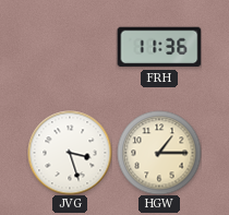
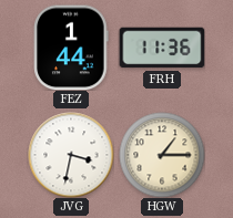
FEZ: none -> 1:44
JVG: 3:27 -> 3:32
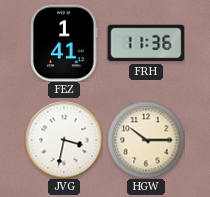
FEZ: 1:44 -> 1:41
HGW: 1:15 -> 10:15
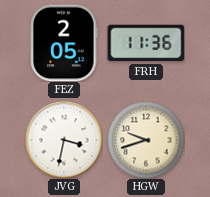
FEZ: 1:41 -> 2:05
HGW: 10:15 -> 9:42
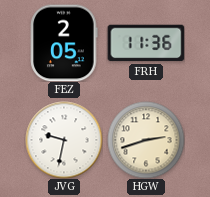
JVG: 3:32 -> 9:32
HGW: 9:42 -> 2:42
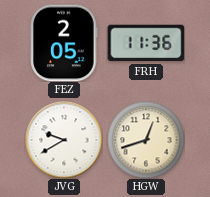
JVG: 9:32 -> 9:40
HGW: 2:42 -> 12:42
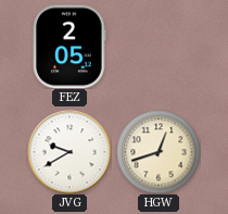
FRH: 11:36 -> none
